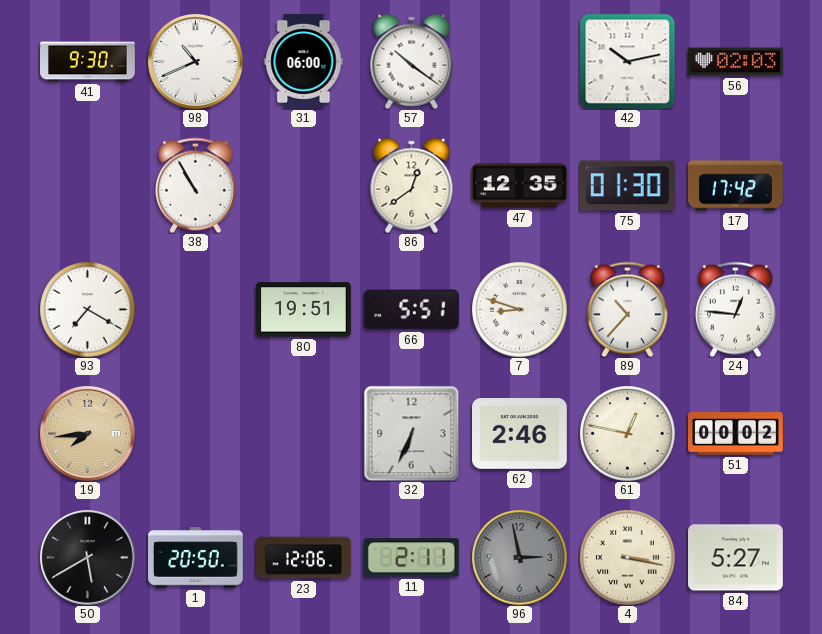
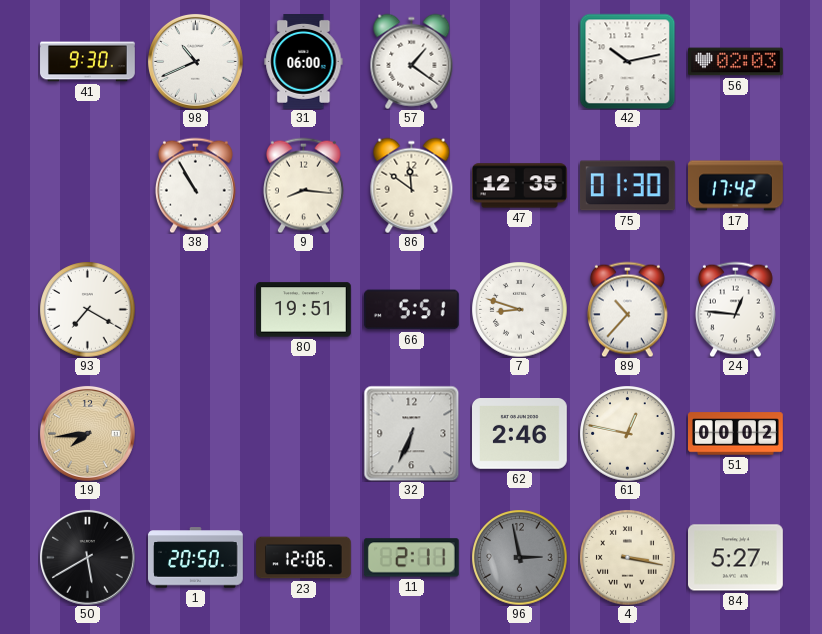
57: 10:21 -> 1:21
9: none -> 8:16
86: 12:39 -> 11:51
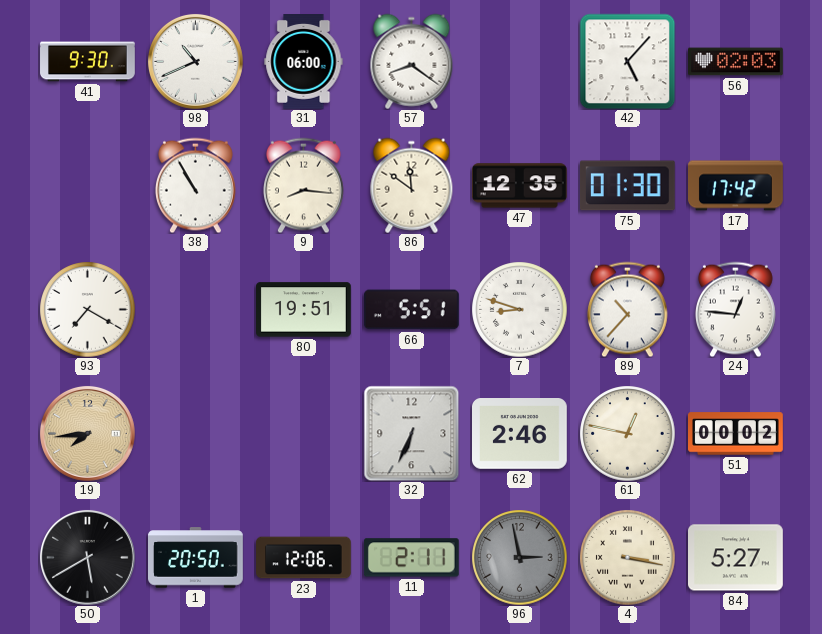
57: 1:21 -> 8:21
42: 10:13 -> 5:07
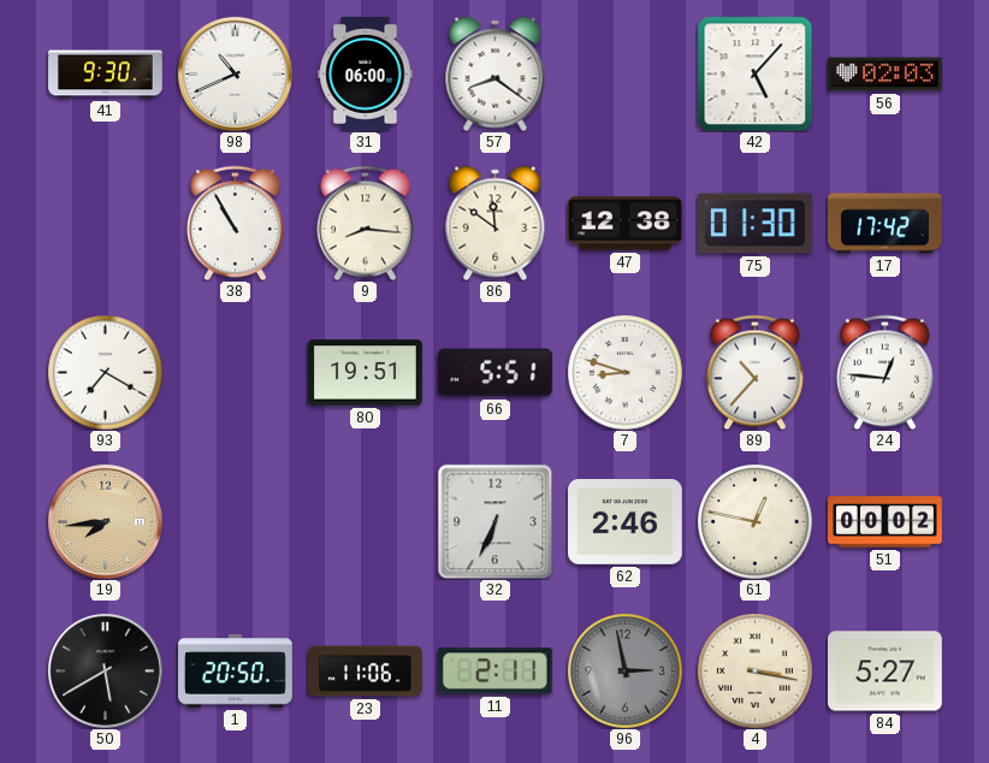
47: 12:35 -> 12:38
23: 12:06 -> 11:06
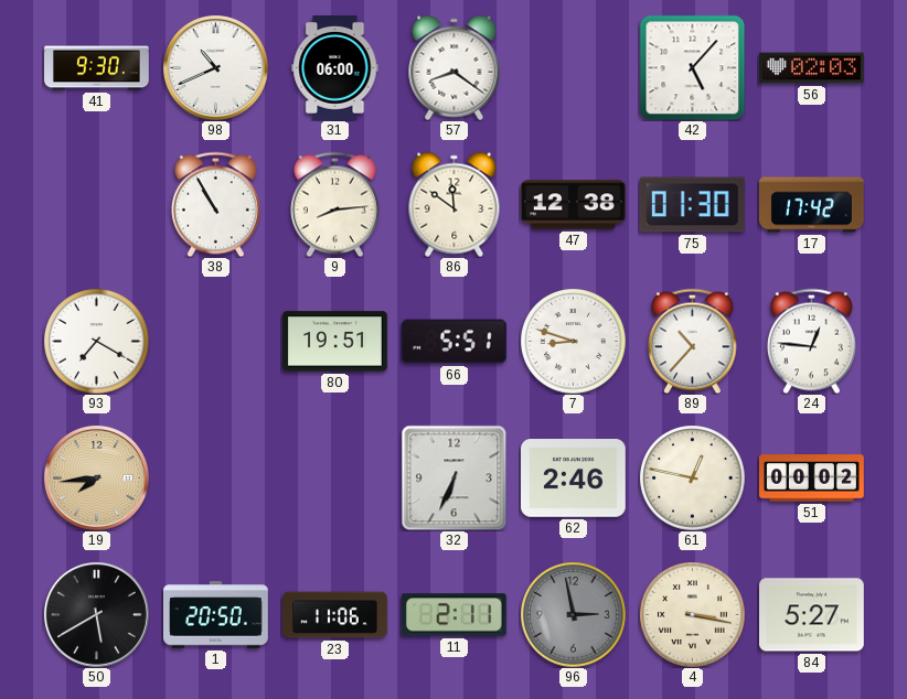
9: 8:16 -> 8:14
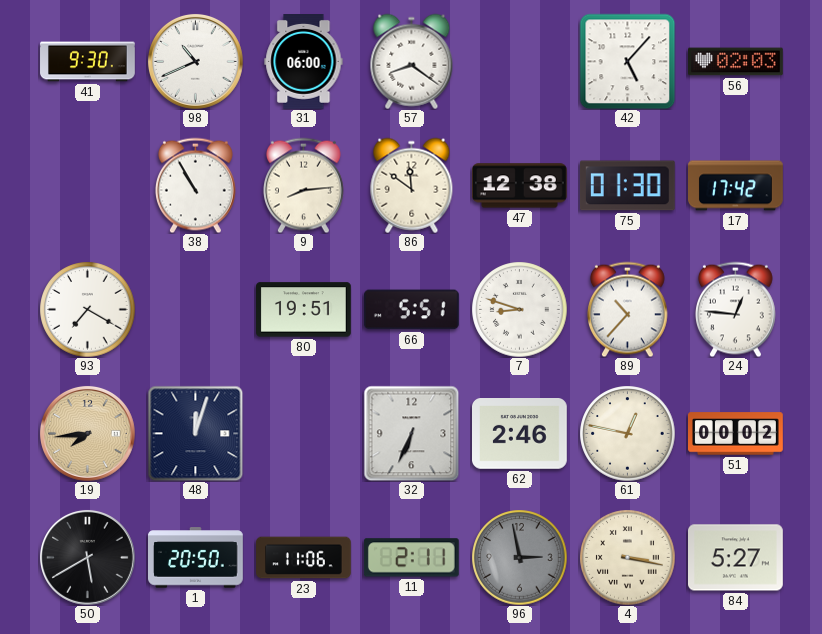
48: none -> 12:03
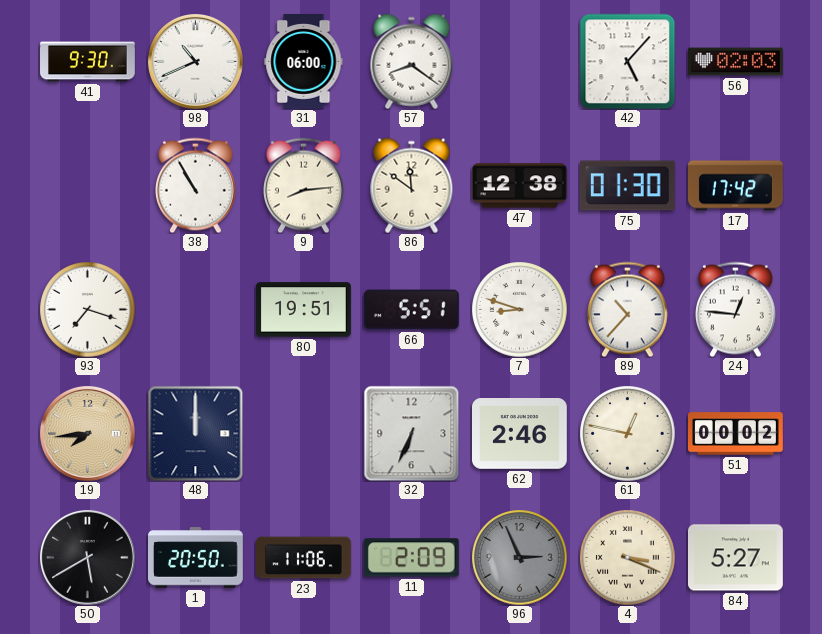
93: 7:20 -> 7:18
48: 12:03 -> 12:00
11: 2:11 -> 2:09
96: 2:58 -> 2:56
4: 3:17 -> 3:19
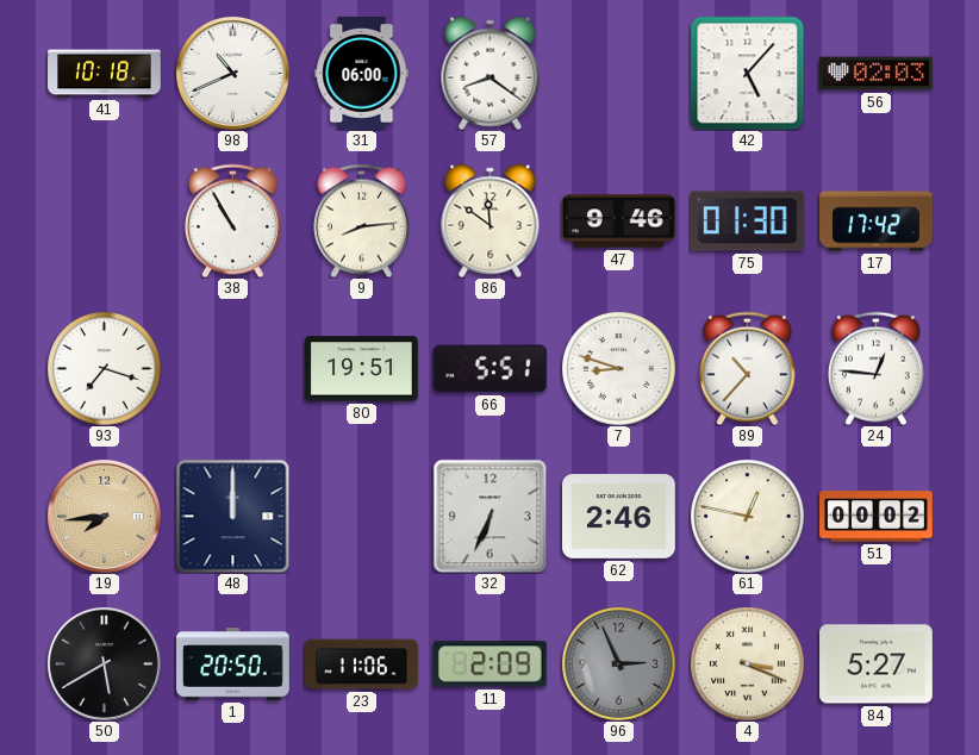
41: 9:30 -> 10:18
47: 12:38 -> 9:46
